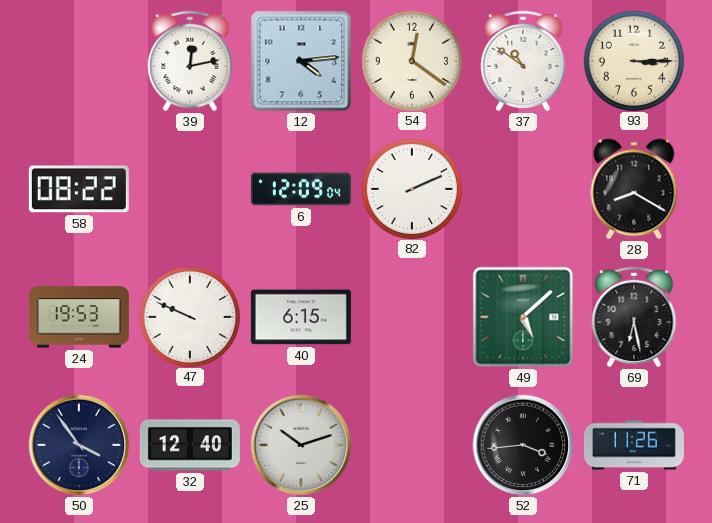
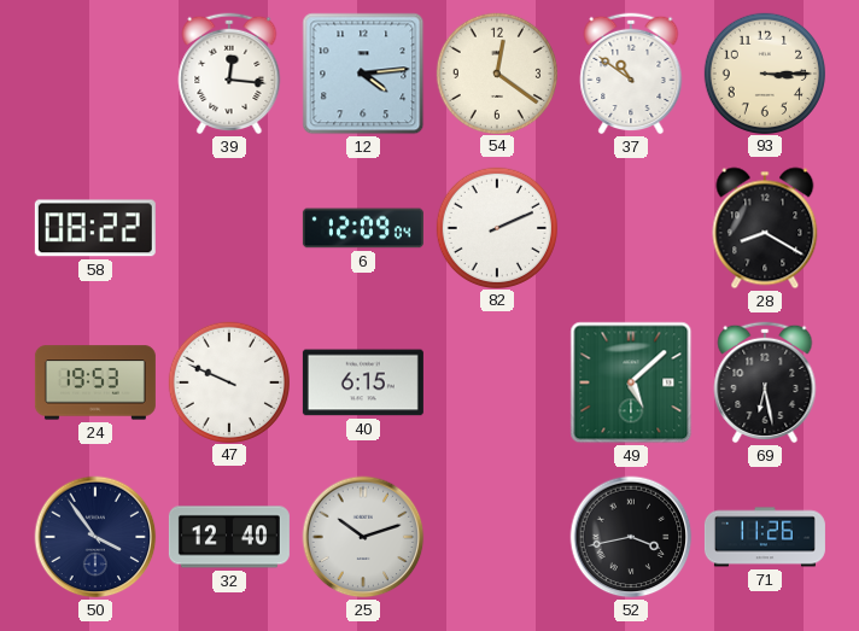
39: 12:13 -> 12:16
52: 3:44 -> 3:43
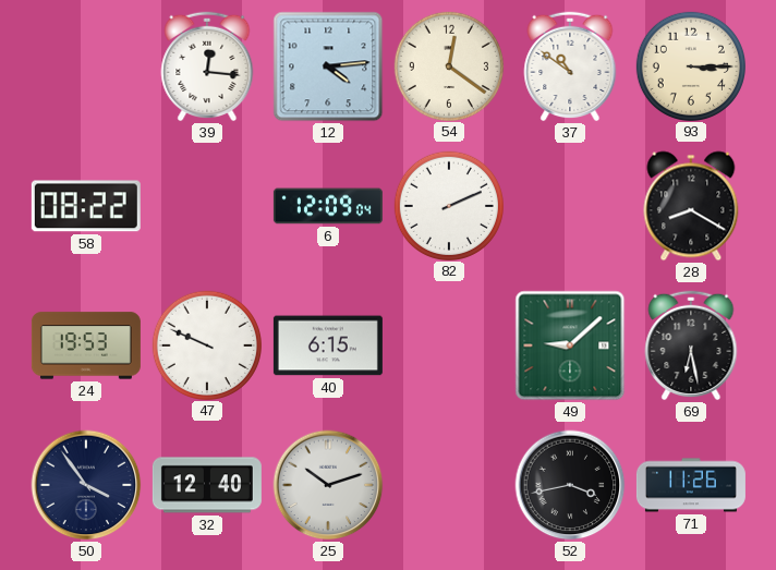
49: 5:08 -> 9:08
